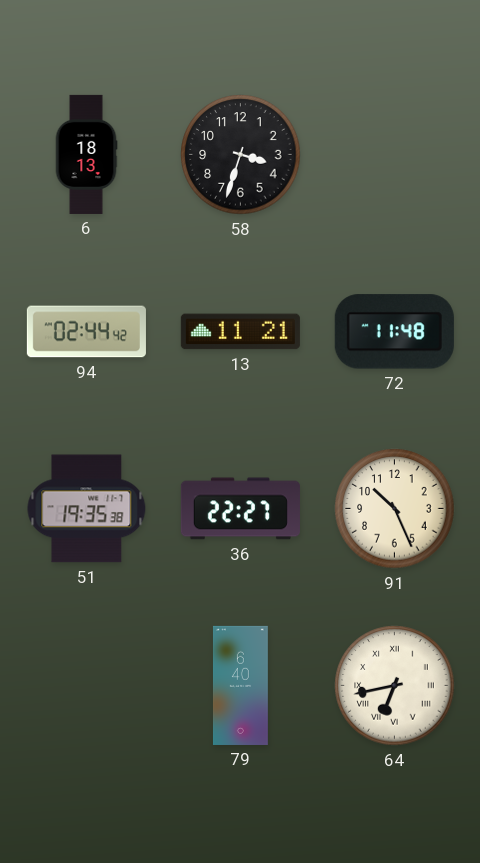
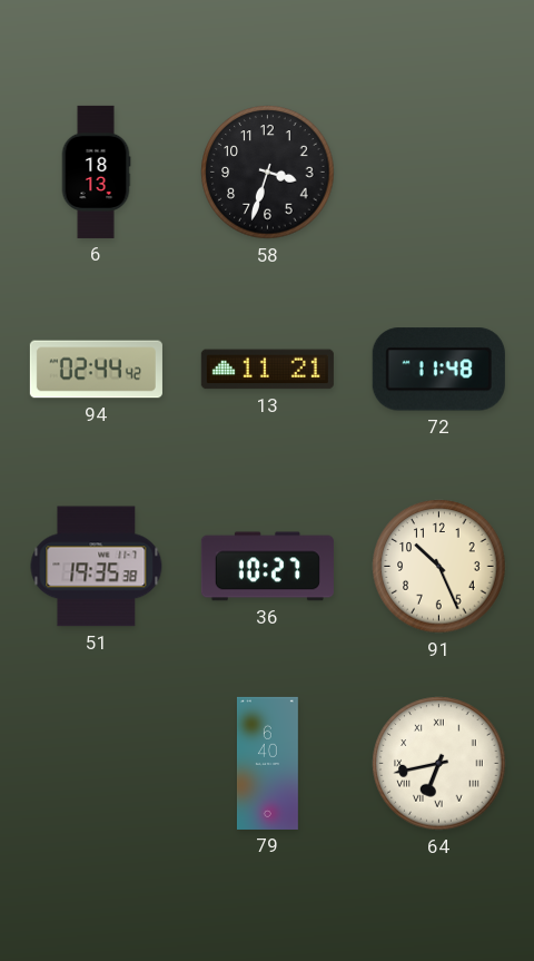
36: 22:27 -> 10:27
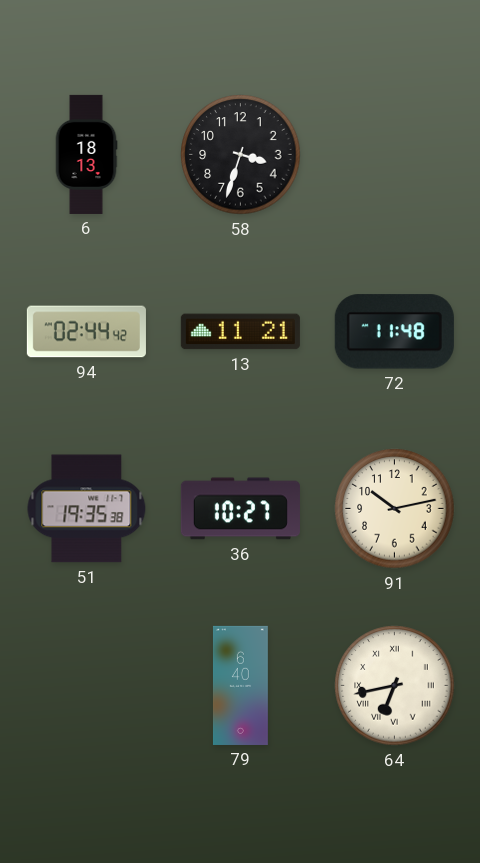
91: 10:26 -> 10:13
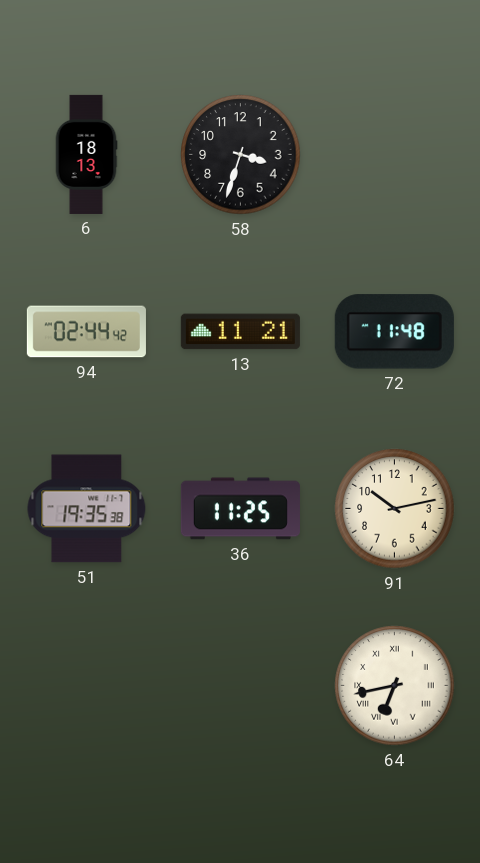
36: 10:27 -> 11:25
79: 6:40 -> none
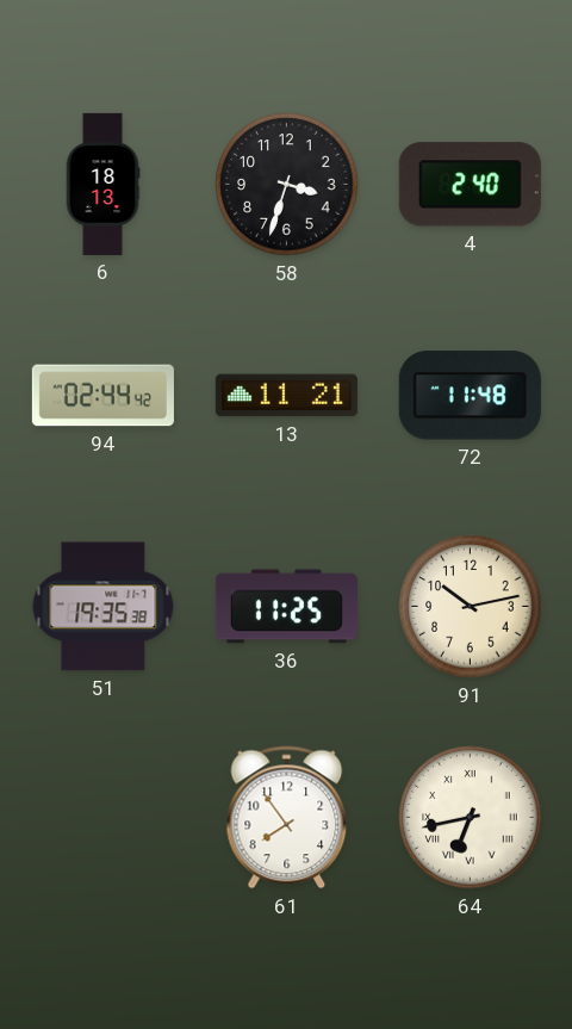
4: none -> 2:40
61: none -> 7:54
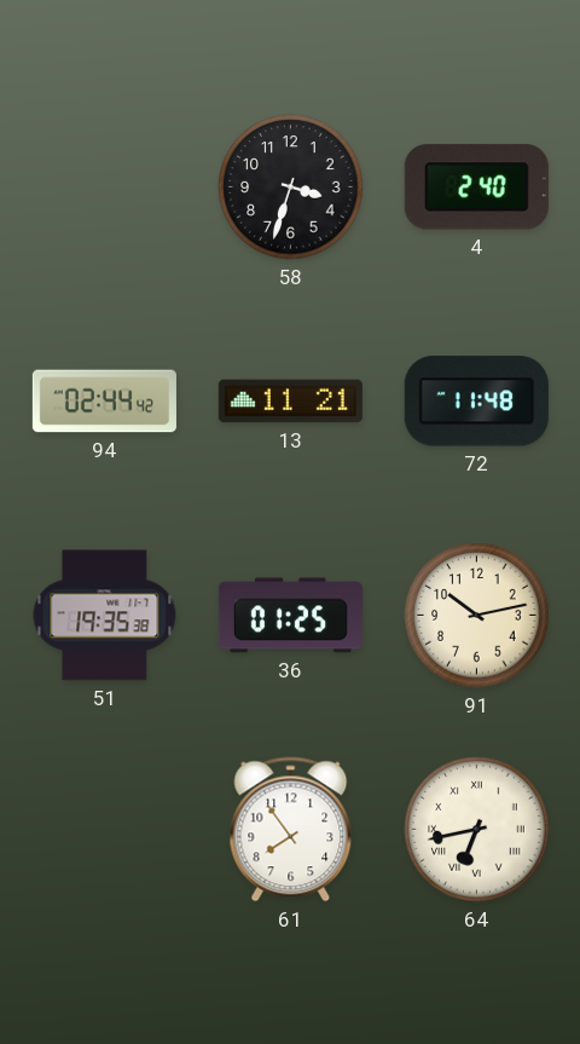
6: 18:13 -> none
36: 11:25 -> 01:25
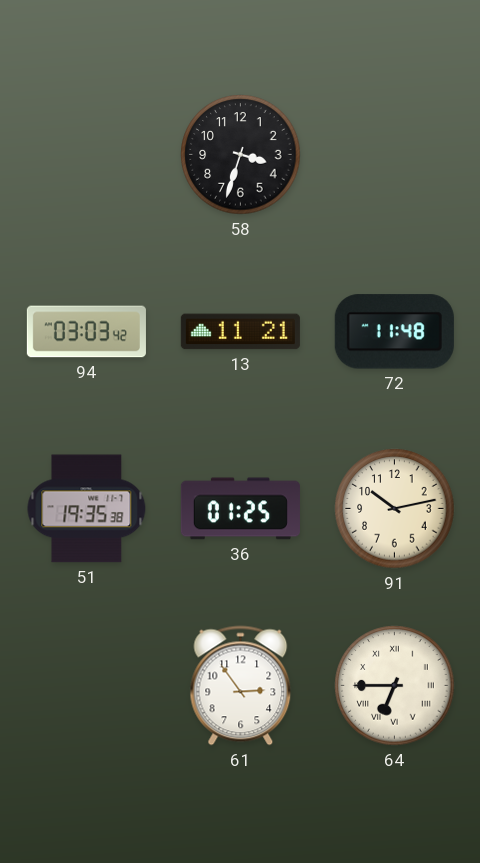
4: 2:40 -> none
94: 02:44 -> 03:03
61: 7:54 -> 2:54
64: 6:43 -> 6:45
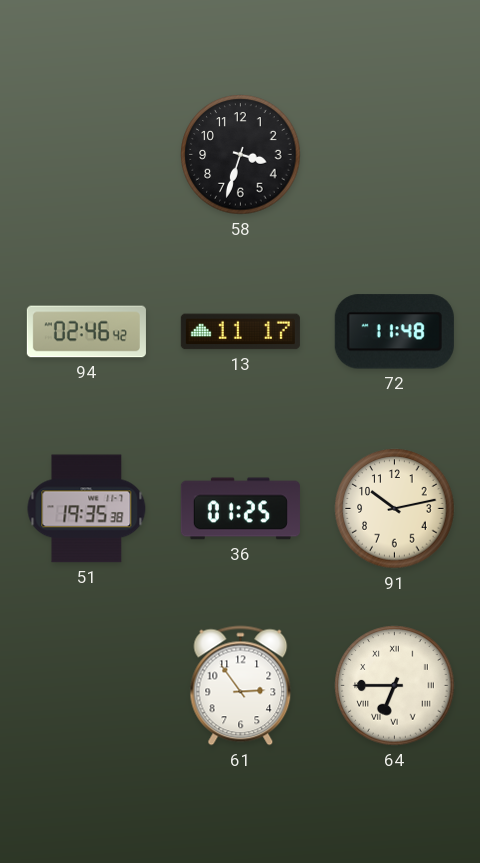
94: 03:03 -> 02:46
13: 11:21 -> 11:17
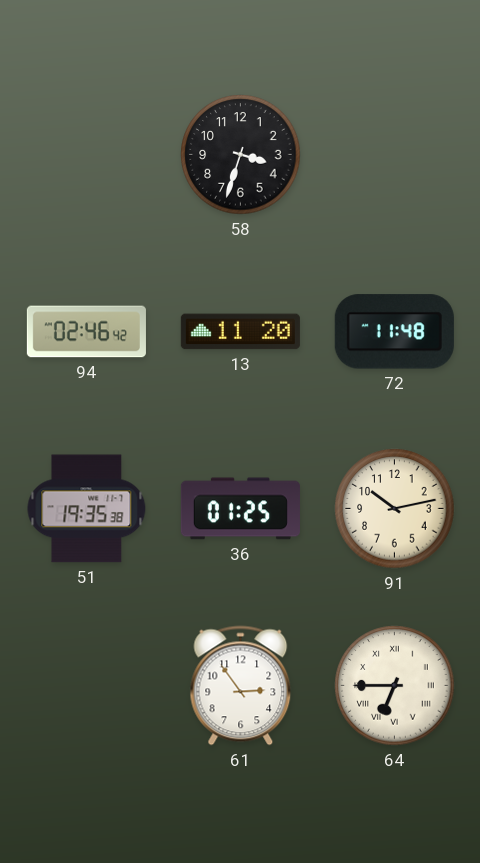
13: 11:17 -> 11:20
